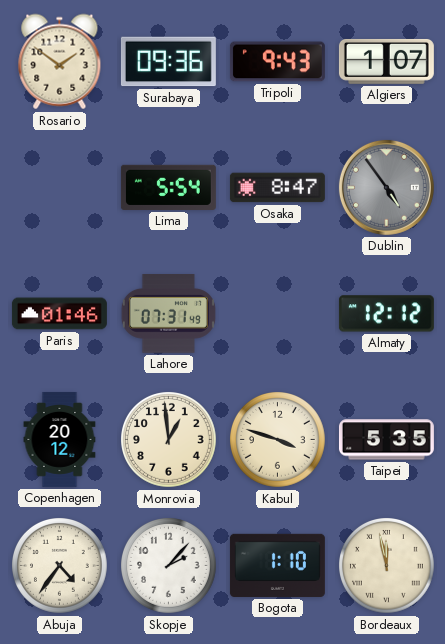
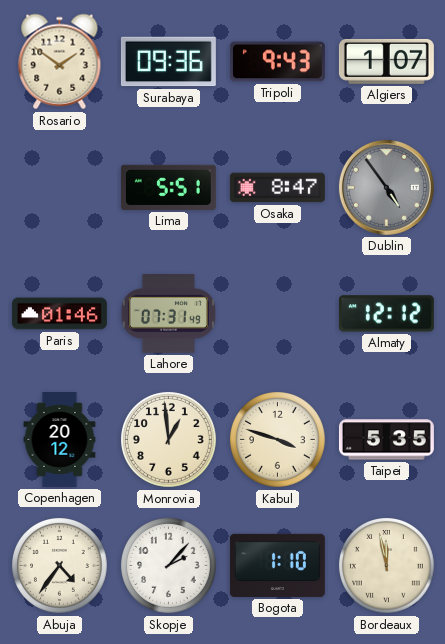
Lima: 5:54 -> 5:51
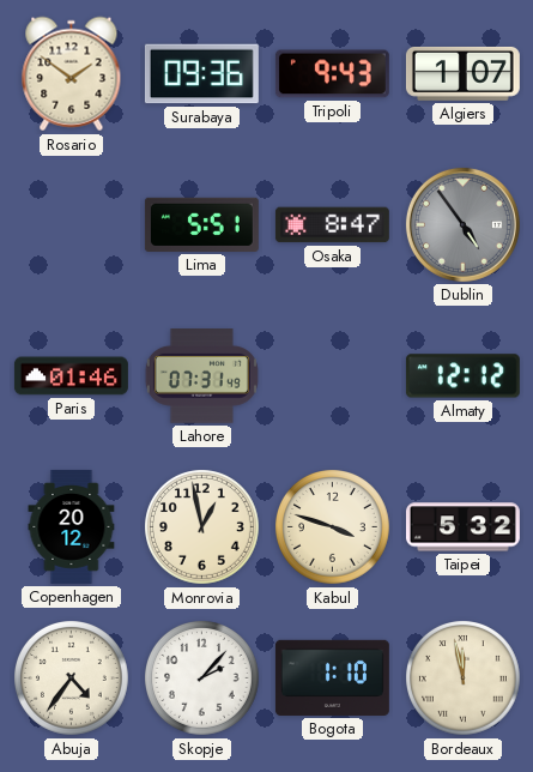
Monrovia: 12:59 -> 12:58
Taipei: 5:35 -> 5:32
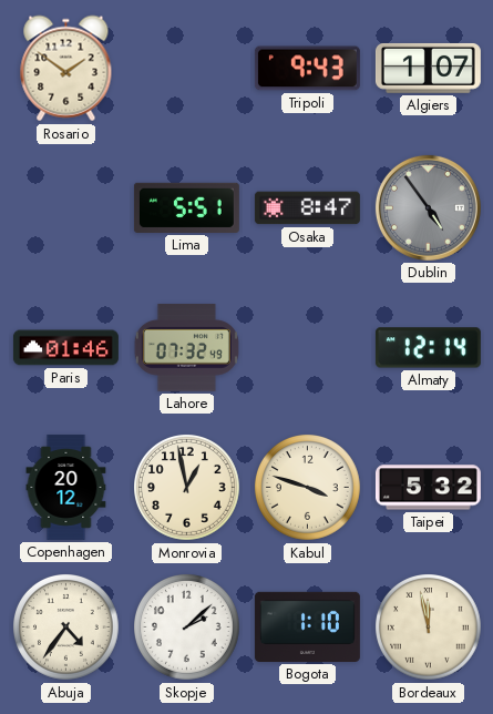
Surabaya: 09:36 -> none
Lahore: 07:31 -> 07:32
Almaty: 12:12 -> 12:14
Skopje: 2:07 -> 2:08
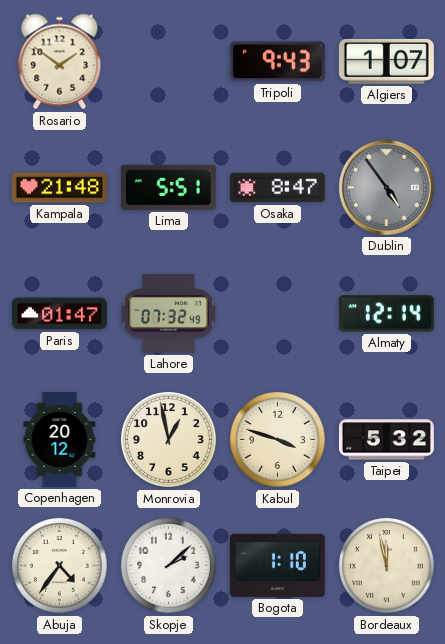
Kampala: none -> 21:48
Paris: 01:46 -> 01:47
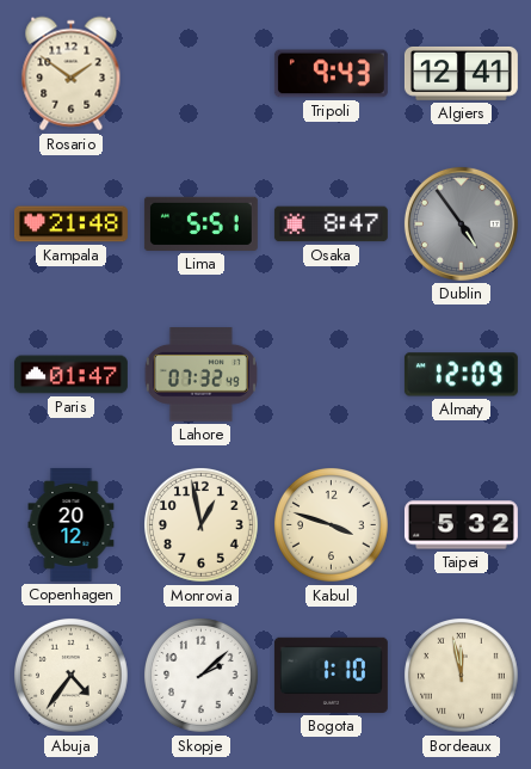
Algiers: 1:07 -> 12:41
Almaty: 12:14 -> 12:09
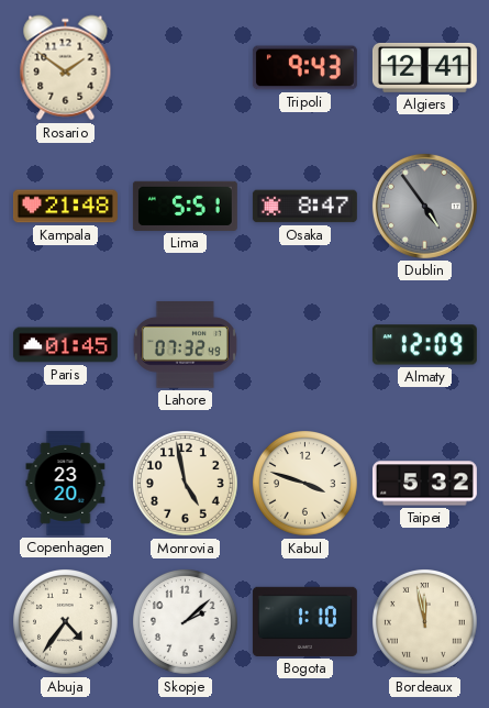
Paris: 01:47 -> 01:45
Copenhagen: 20:12 -> 23:20
Monrovia: 12:58 -> 4:58
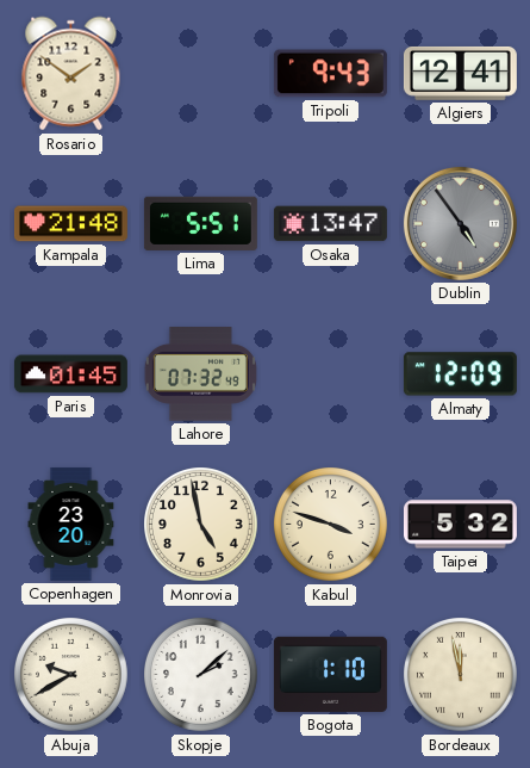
Osaka: 8:47 -> 13:47
Abuja: 4:36 -> 9:40
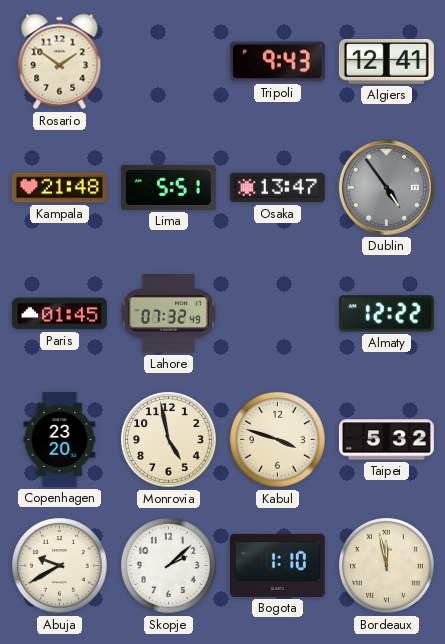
Almaty: 12:09 -> 12:22
